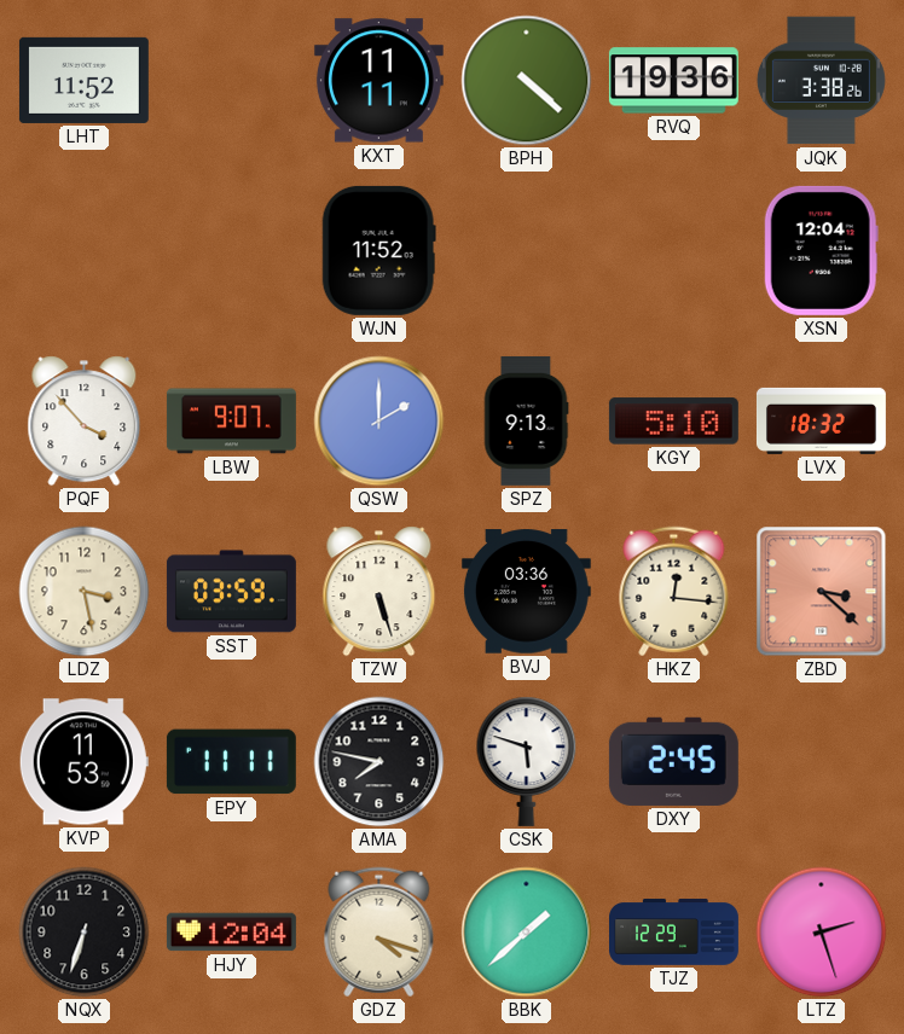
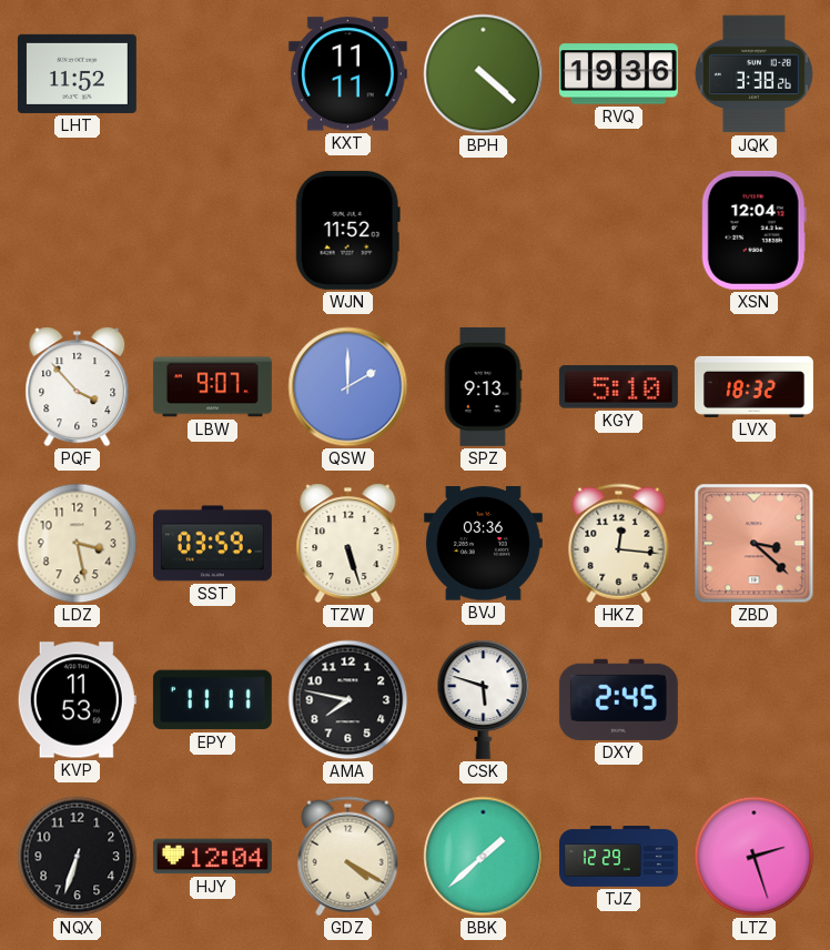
GDZ: 4:18 -> 4:20
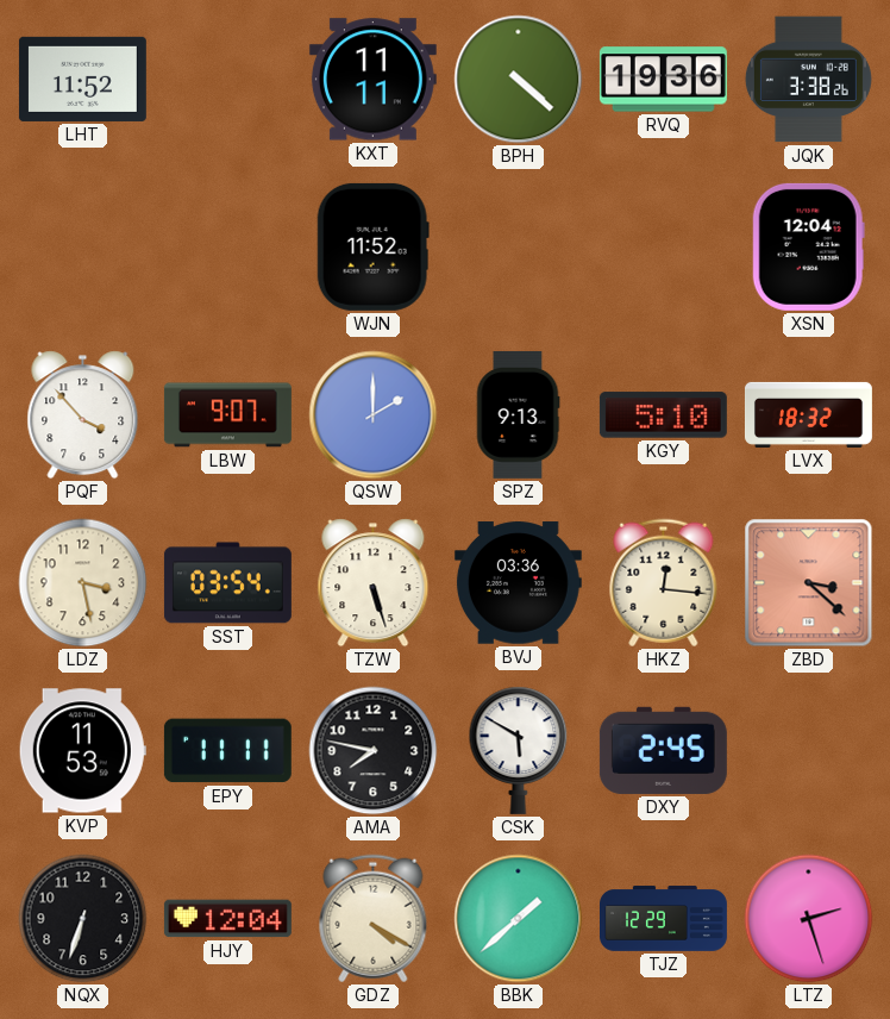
SST: 03:59 -> 03:54
CSK: 5:48 -> 5:50
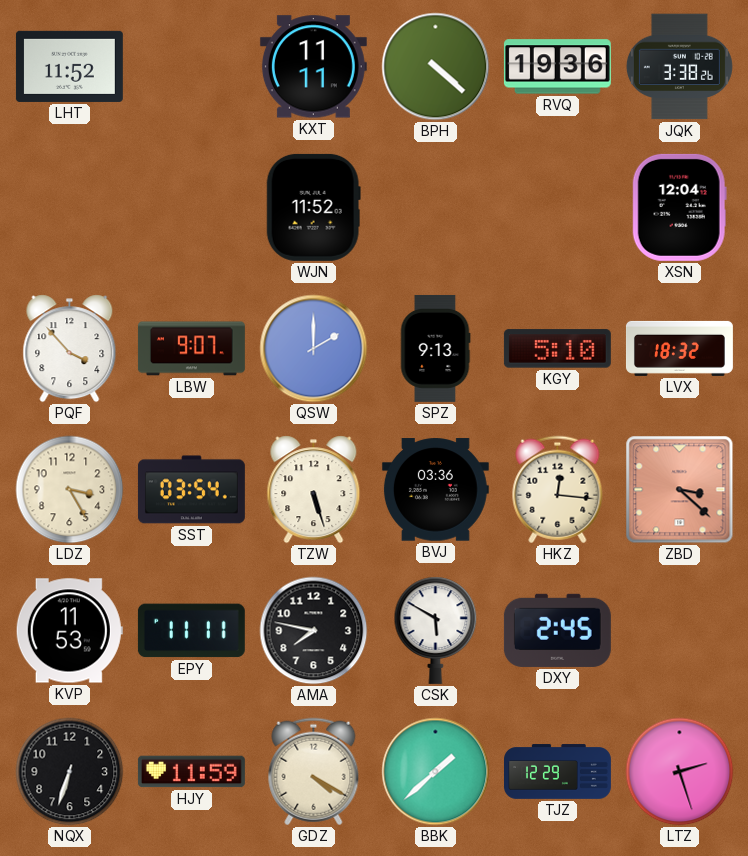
LDZ: 3:28 -> 3:25
HJY: 12:04 -> 11:59
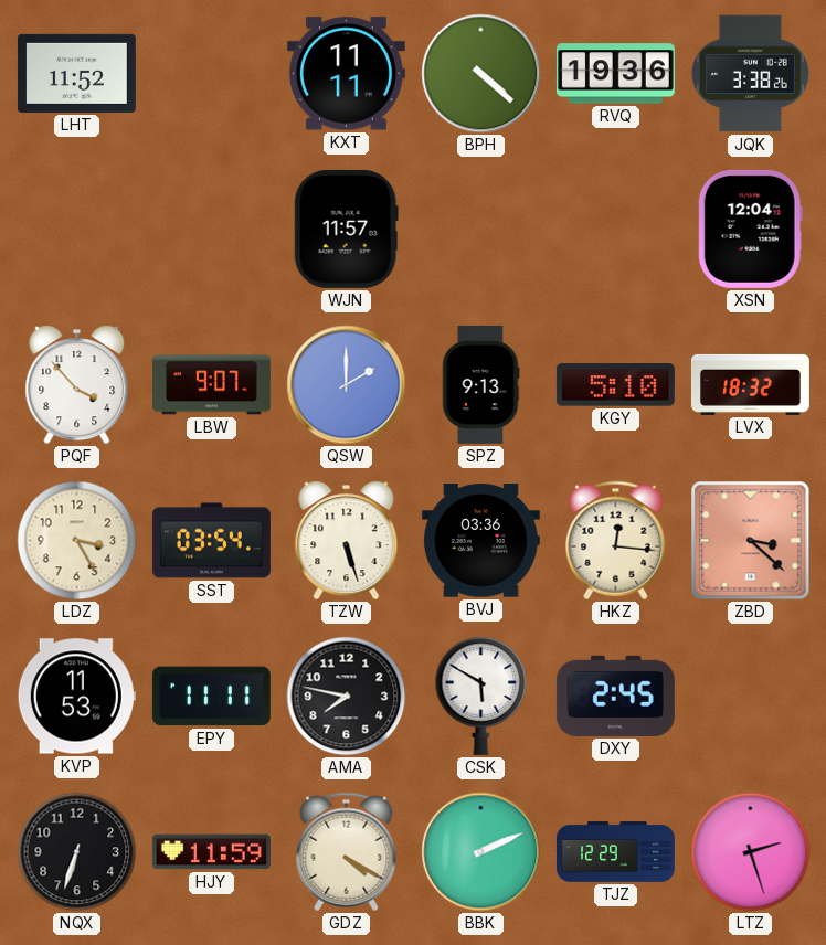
WJN: 11:52 -> 11:57
BBK: 1:38 -> 2:11
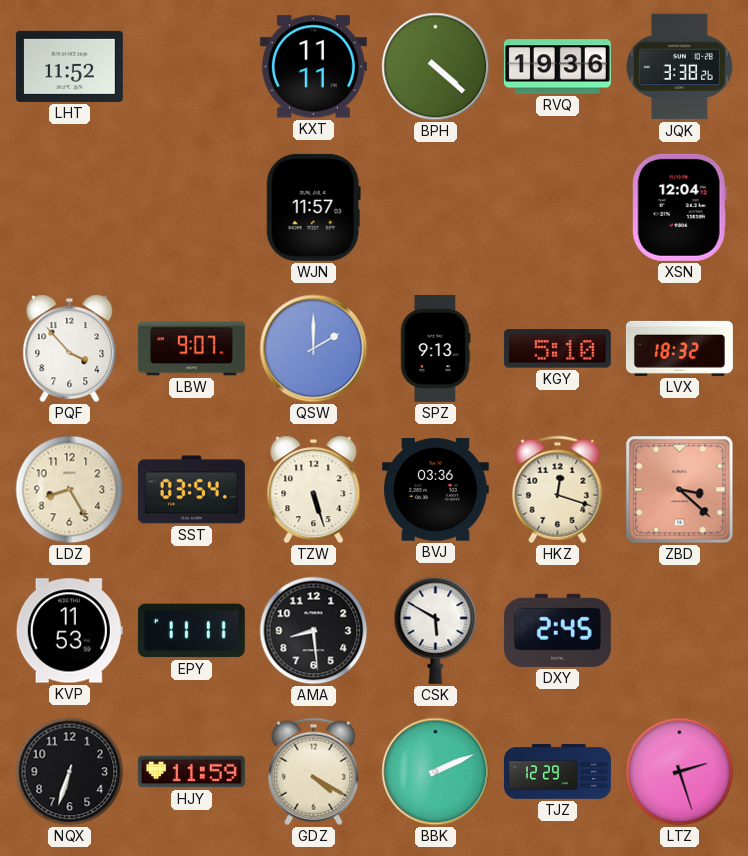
LDZ: 3:25 -> 8:25
HKZ: 12:16 -> 12:18
AMA: 7:47 -> 8:29
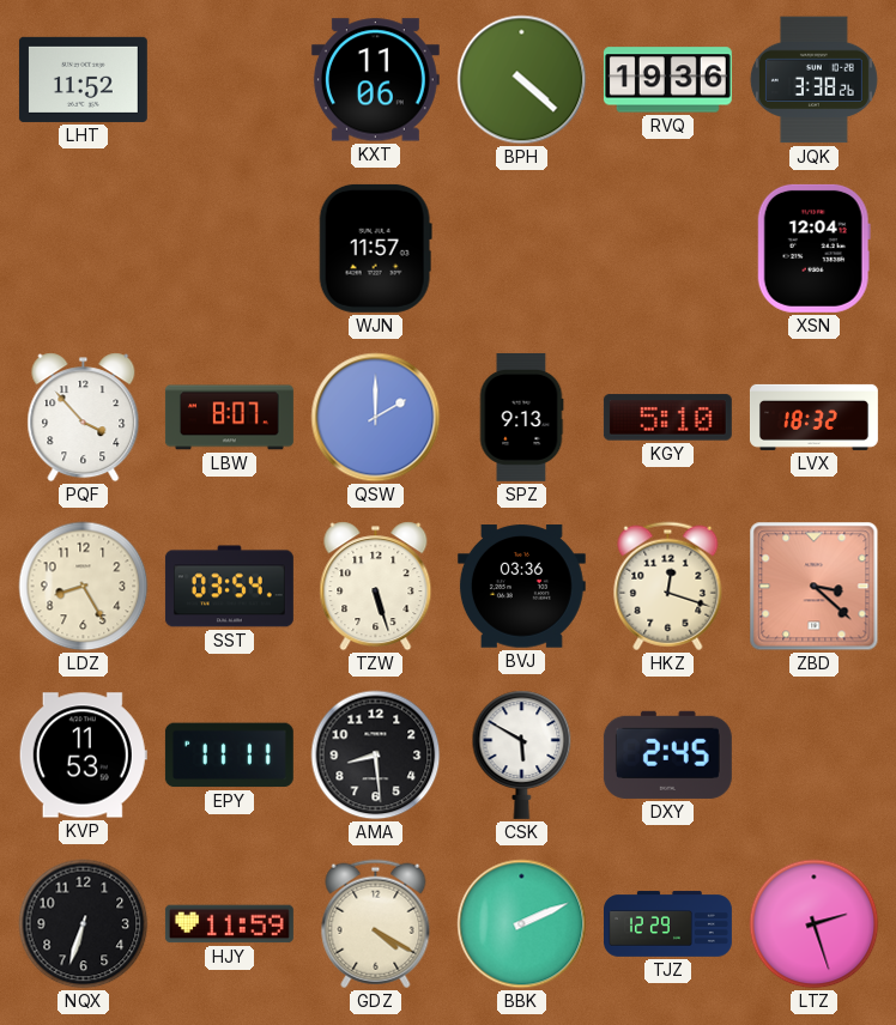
KXT: 11:11 -> 11:06
LBW: 9:07 -> 8:07
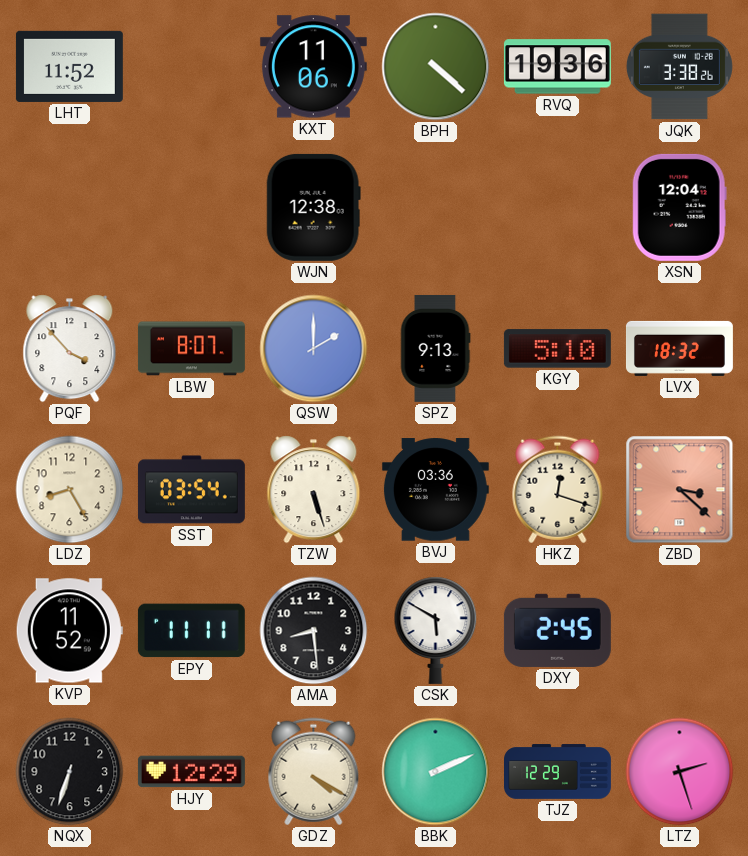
WJN: 11:57 -> 12:38
KVP: 11:53 -> 11:52
HJY: 11:59 -> 12:29
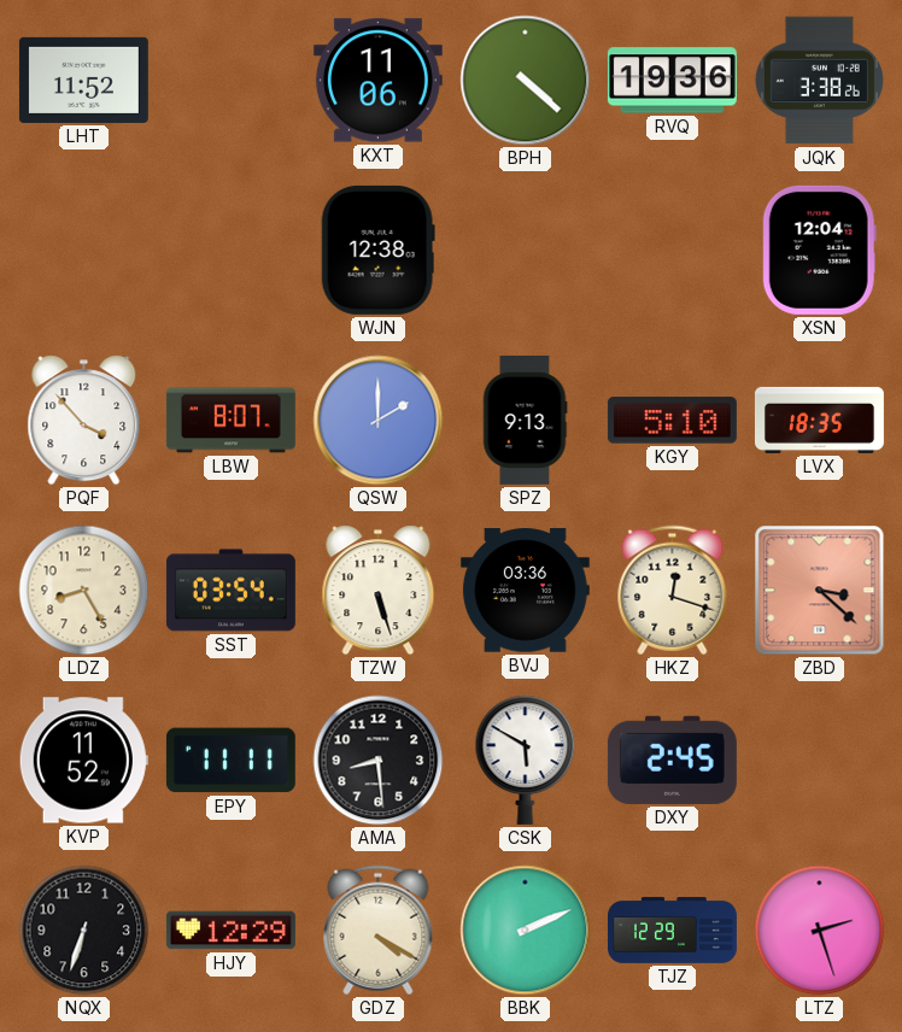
LVX: 18:32 -> 18:35
